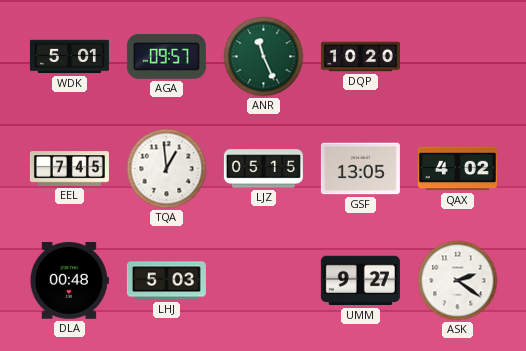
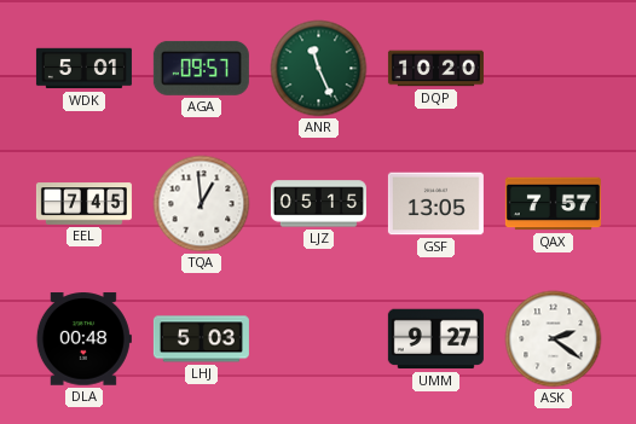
QAX: 4:02 -> 7:57
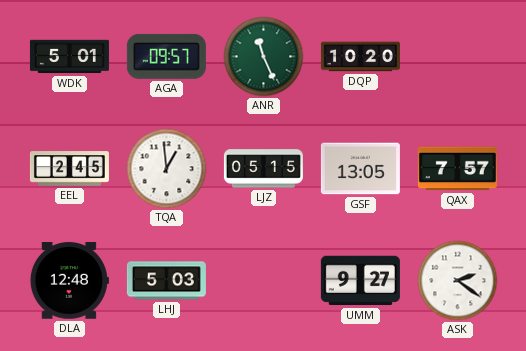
EEL: 7:45 -> 2:45
DLA: 00:48 -> 12:48
